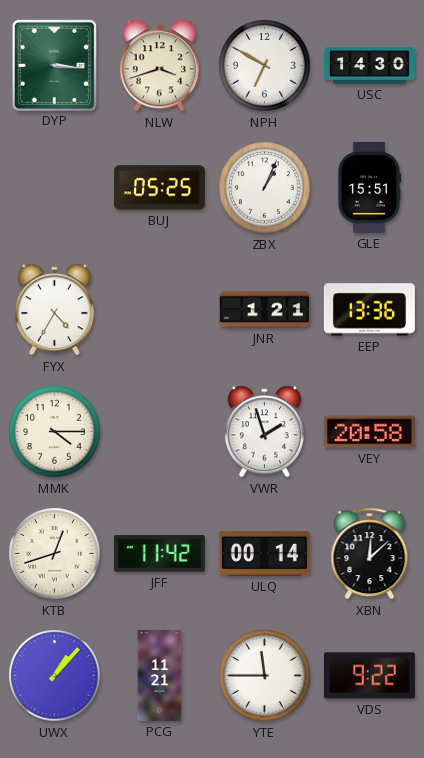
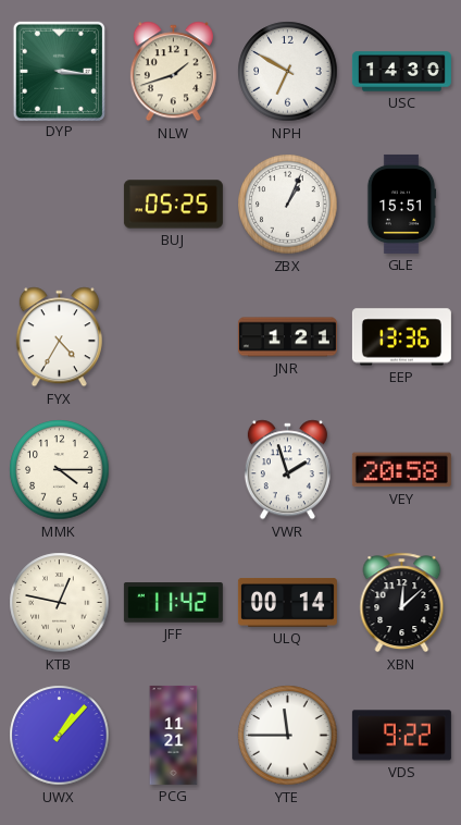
NLW: 3:42 -> 1:42
KTB: 12:42 -> 12:47
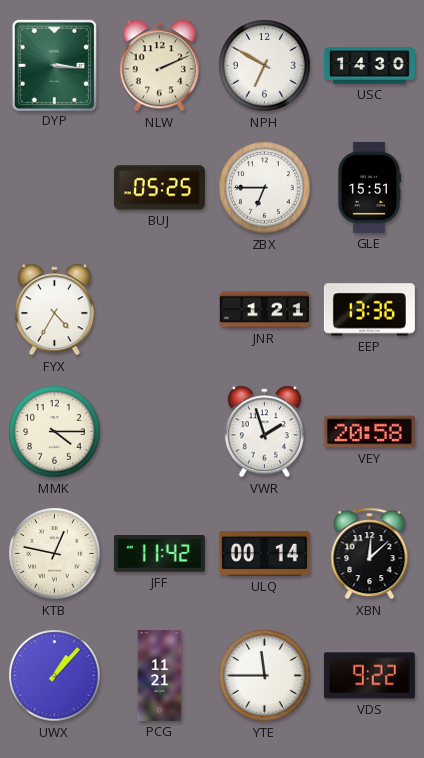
NLW: 1:42 -> 2:11
ZBX: 1:04 -> 6:45
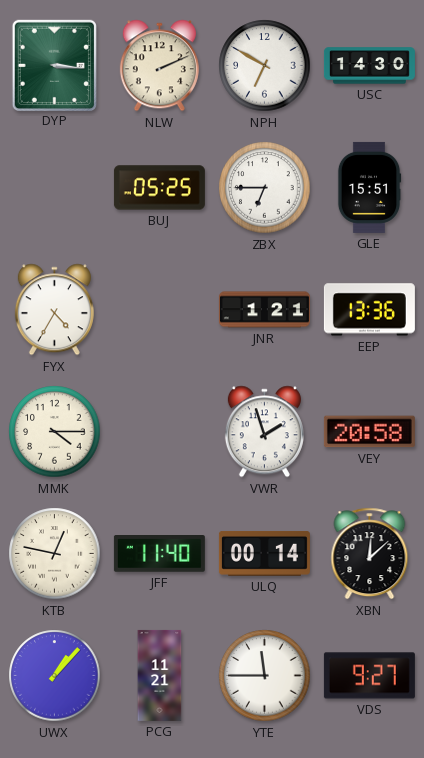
JFF: 11:42 -> 11:40
VDS: 9:22 -> 9:27
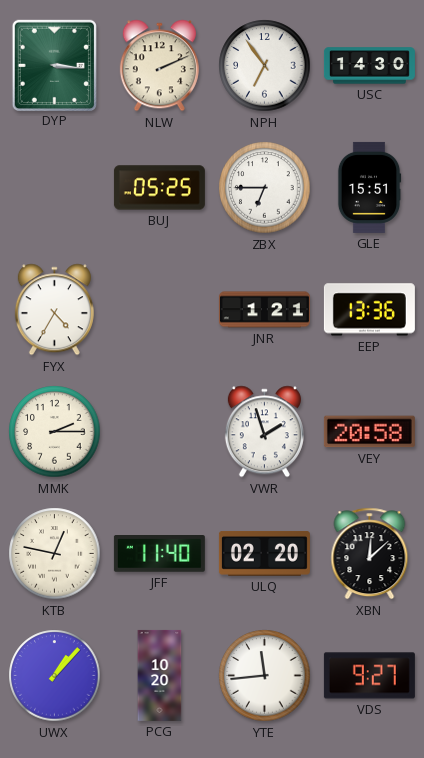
NPH: 6:50 -> 6:54
MMK: 4:15 -> 2:15
ULQ: 00:14 -> 02:20
PCG: 11:21 -> 10:20
YTE: 11:45 -> 11:44
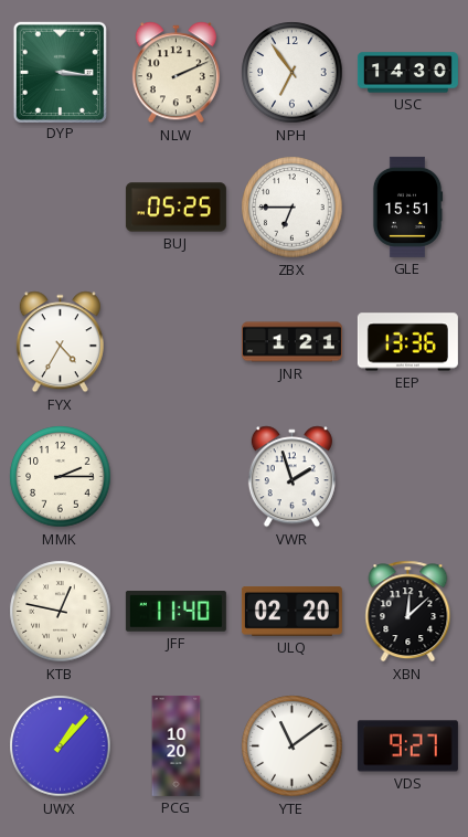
VEY: 20:58 -> none
YTE: 11:44 -> 11:09
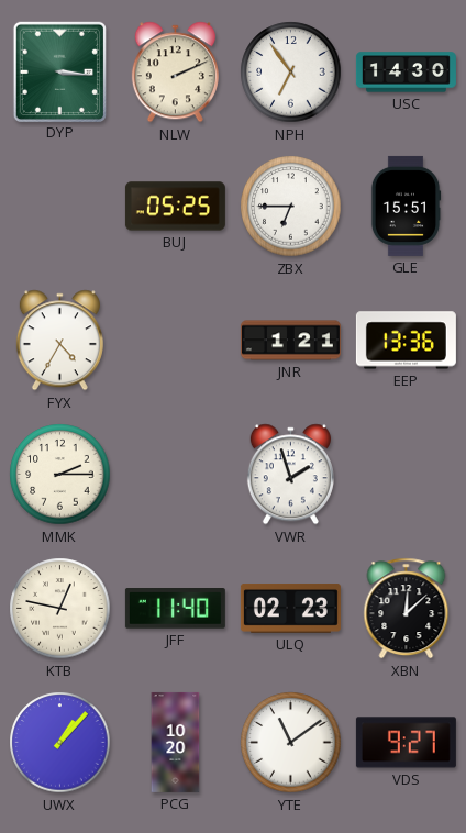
ULQ: 02:20 -> 02:23
